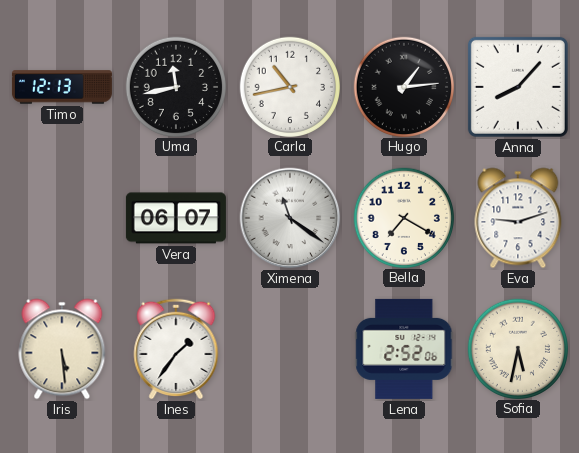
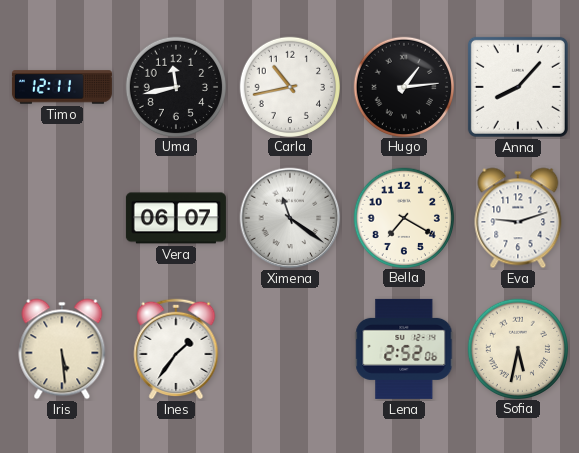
Timo: 12:13 -> 12:11
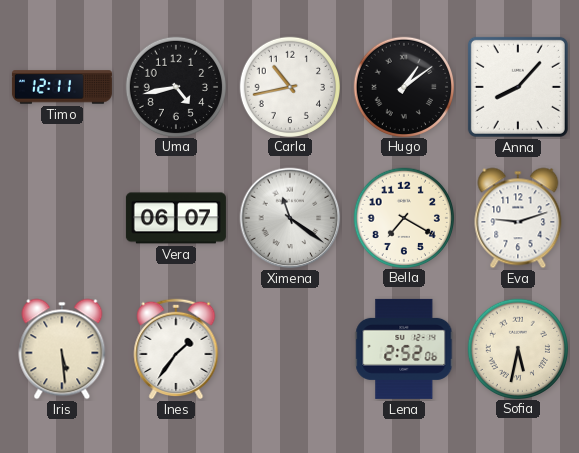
Uma: 11:43 -> 4:43
Hugo: 1:14 -> 1:09
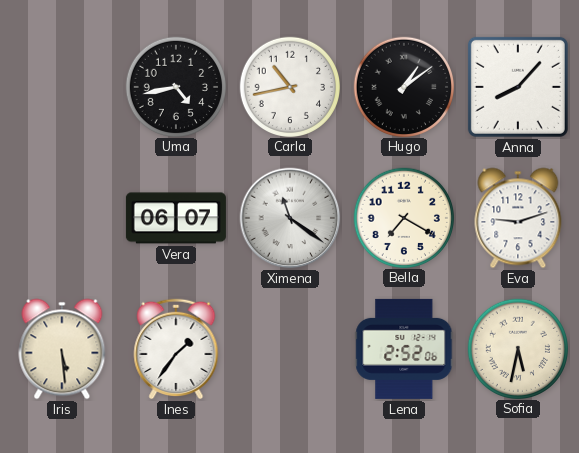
Timo: 12:11 -> none
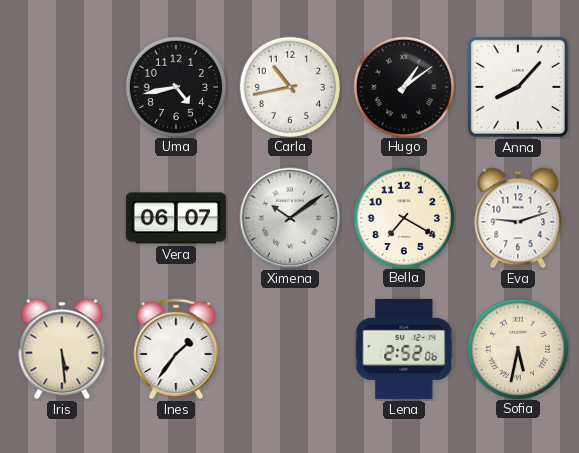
Ximena: 11:21 -> 10:09
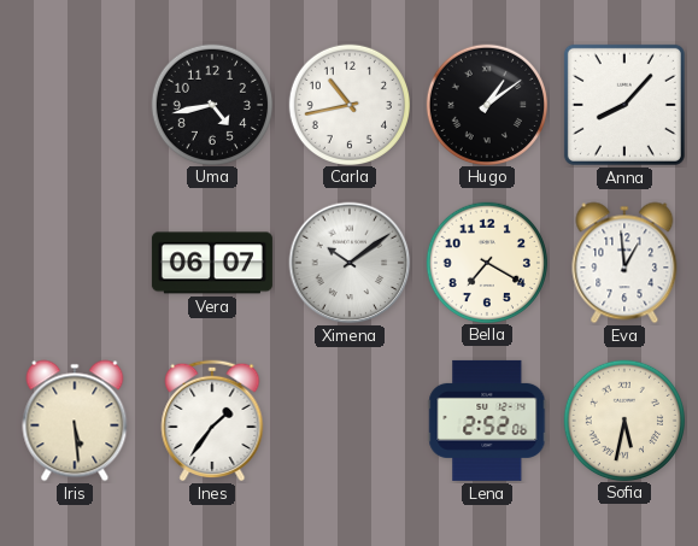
Eva: 9:12 -> 12:59
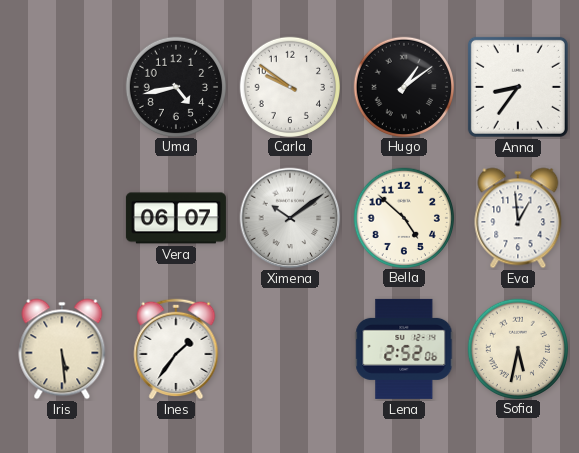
Carla: 10:43 -> 9:51
Anna: 8:07 -> 8:36
Bella: 7:20 -> 4:52
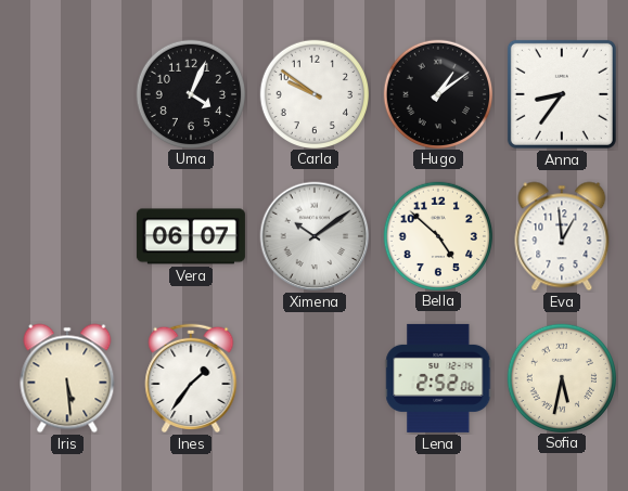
Uma: 4:43 -> 4:04
